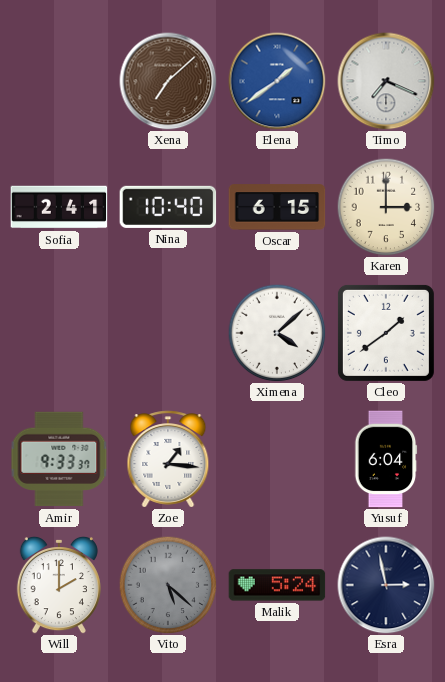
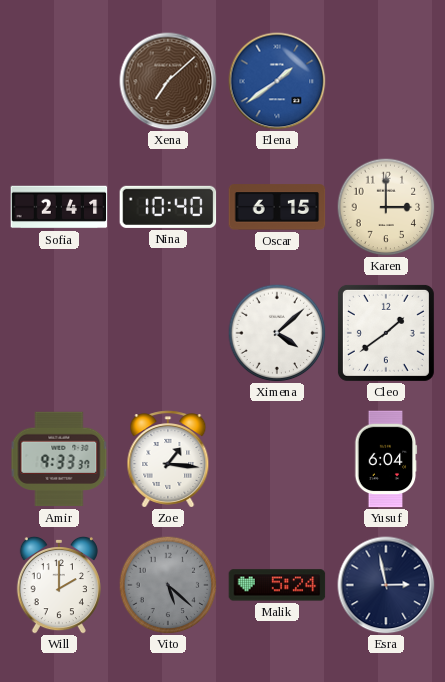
Timo: 7:19 -> none
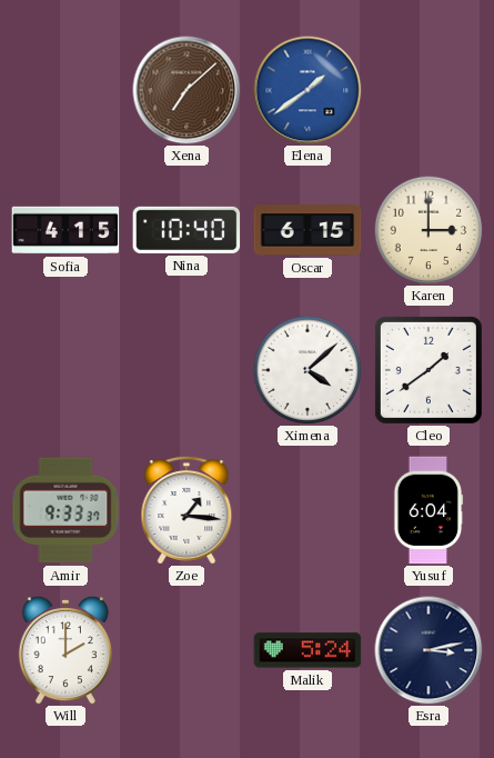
Sofia: 2:41 -> 4:15
Vito: 5:22 -> none
Esra: 2:58 -> 3:13
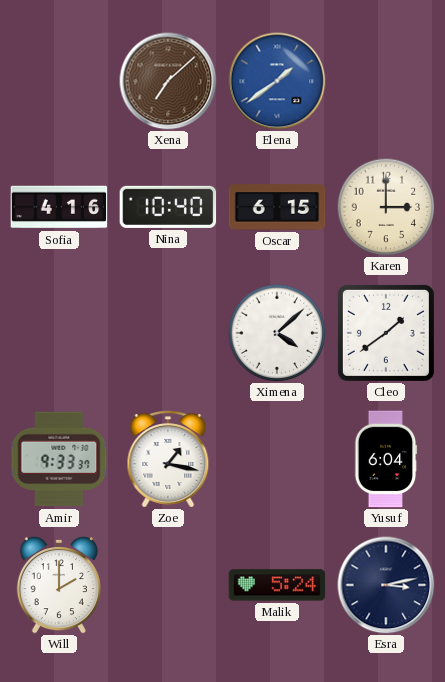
Sofia: 4:15 -> 4:16
Zoe: 1:16 -> 1:17
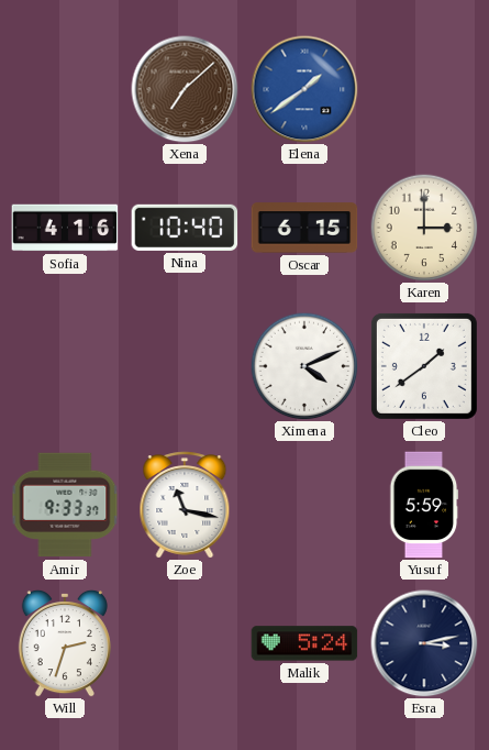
Ximena: 4:08 -> 4:11
Zoe: 1:17 -> 11:17
Yusuf: 6:04 -> 5:59
Will: 2:00 -> 2:33
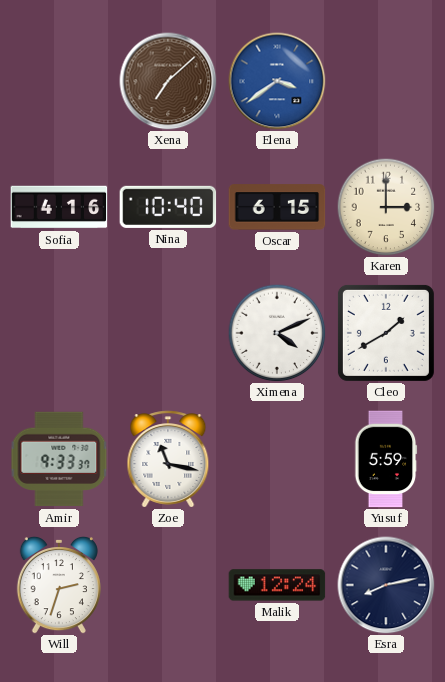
Elena: 1:39 -> 3:39
Cleo: 1:39 -> 1:40
Malik: 5:24 -> 12:24
Esra: 3:13 -> 8:13
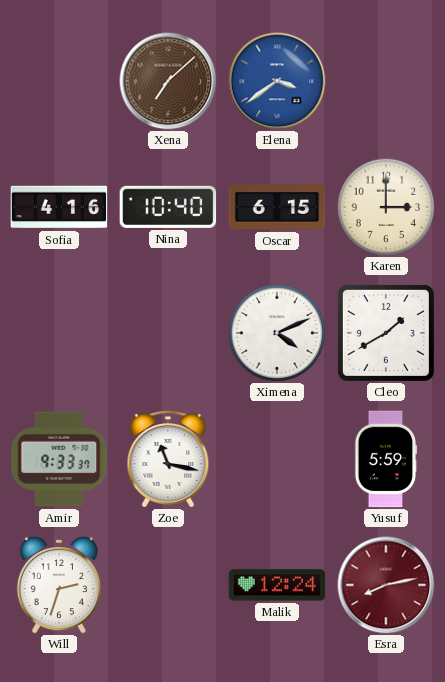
Esra dial: navy -> burgundy
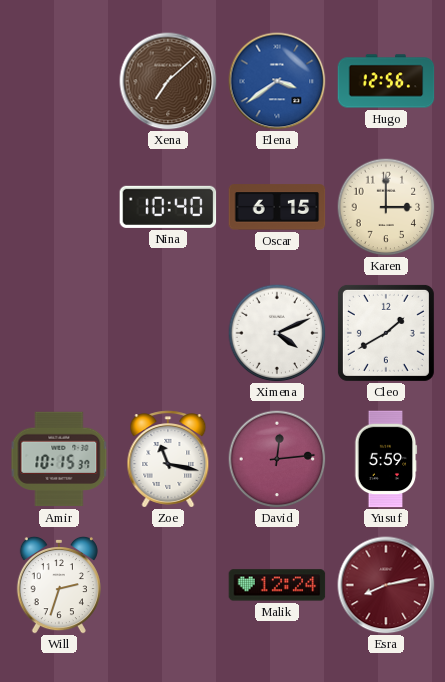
Hugo: none -> 12:56
Sofia: 4:16 -> none
Amir: 9:33 -> 10:15
David: none -> 12:14
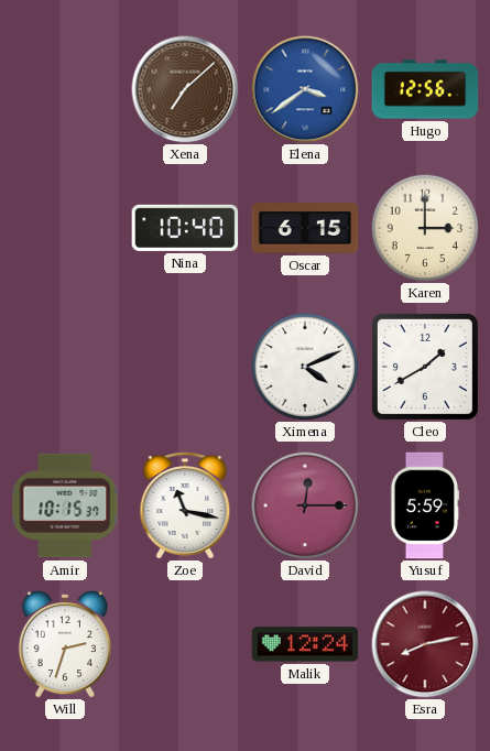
David: 12:14 -> 12:15
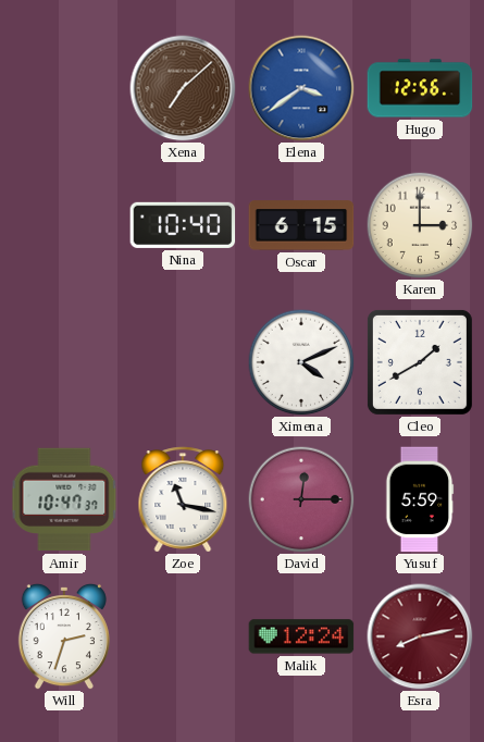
Amir: 10:15 -> 10:47
